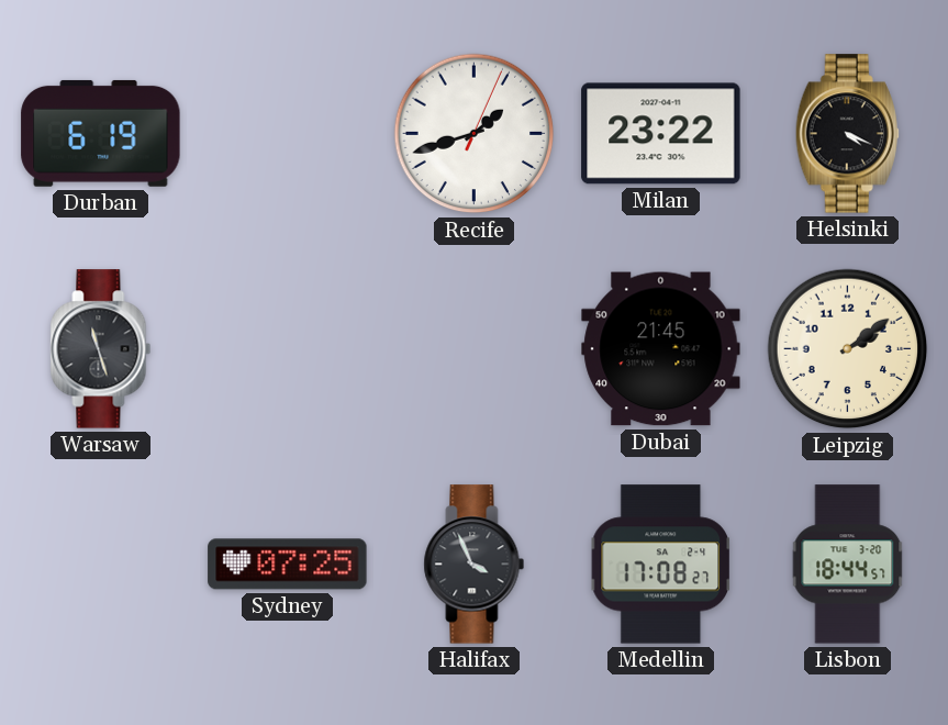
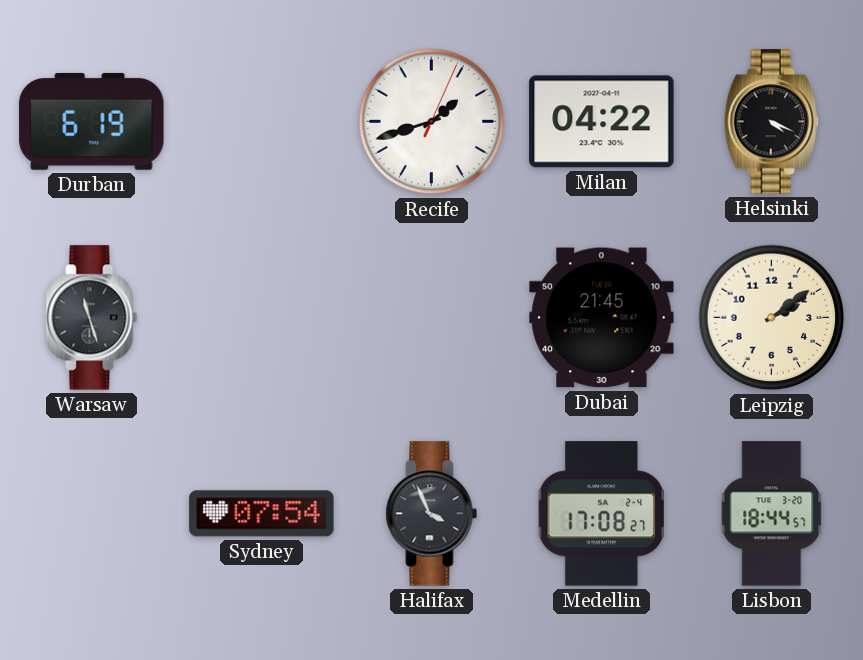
Milan: 23:22 -> 04:22
Sydney: 07:25 -> 07:54
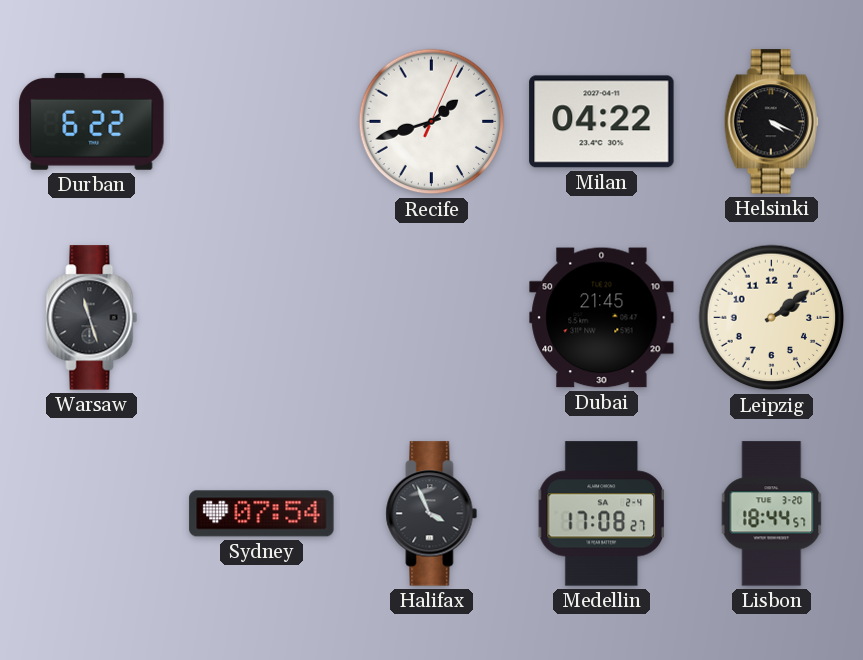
Durban: 6:19 -> 6:22
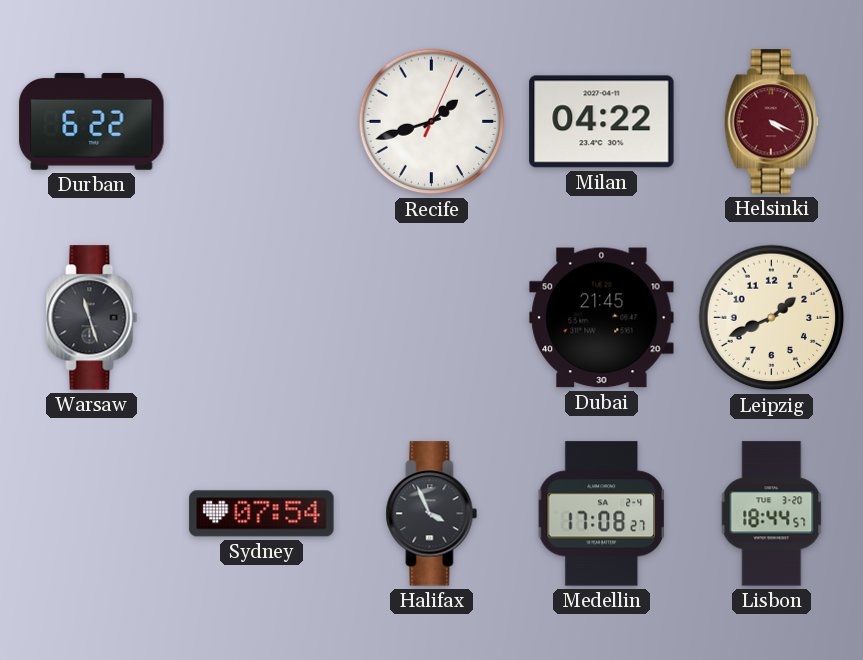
Helsinki dial: black -> burgundy
Leipzig: 2:09 -> 1:41
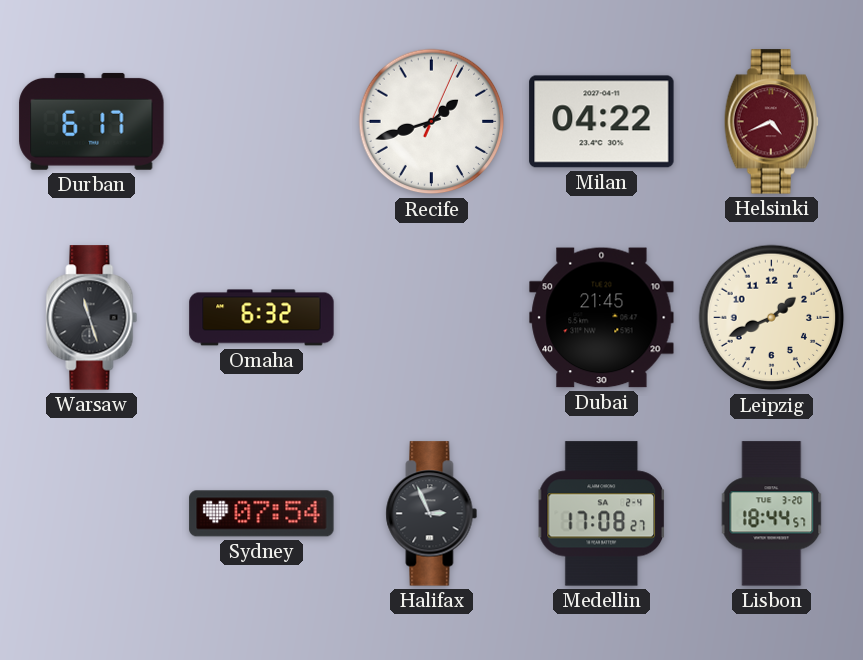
Durban: 6:22 -> 6:17
Helsinki: 4:19 -> 4:41
Omaha: none -> 6:32
Halifax: 3:56 -> 2:56
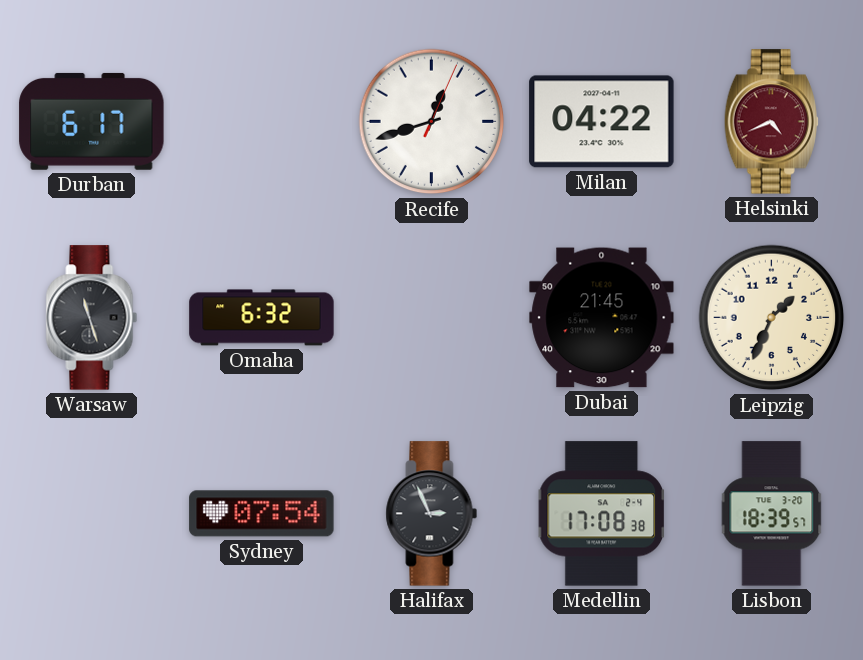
Recife: 1:42 -> 12:42
Leipzig: 1:41 -> 1:34
Medellin: 17:08:27 -> 17:08:38
Lisbon: 18:44 -> 18:39
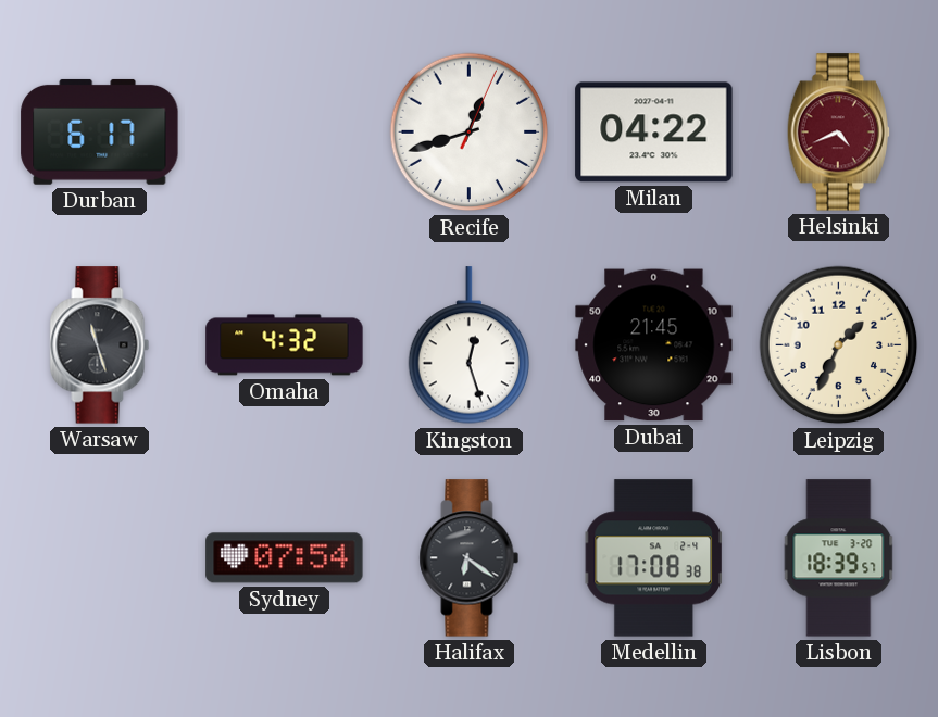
Omaha: 6:32 -> 4:32
Kingston: none -> 12:27
Halifax: 2:56 -> 6:21
